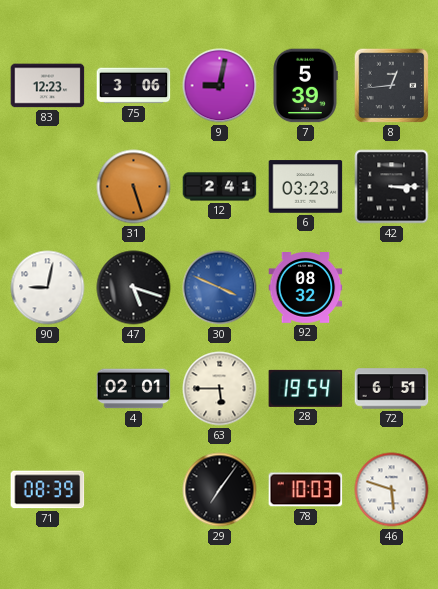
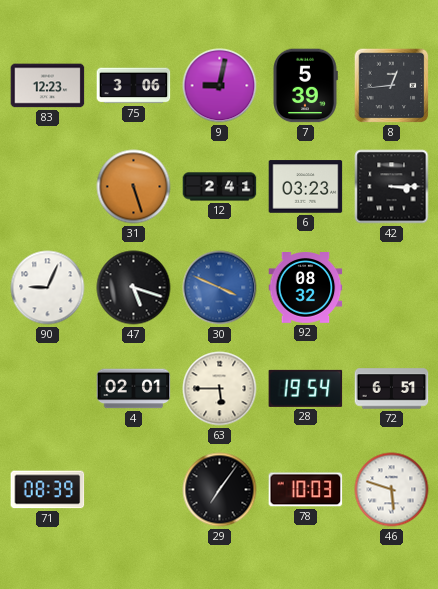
90: 9:02 -> 9:04
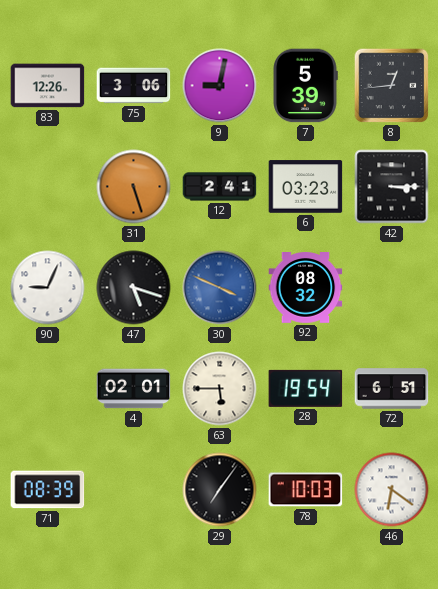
83: 12:23 -> 12:26
46: 5:48 -> 6:21
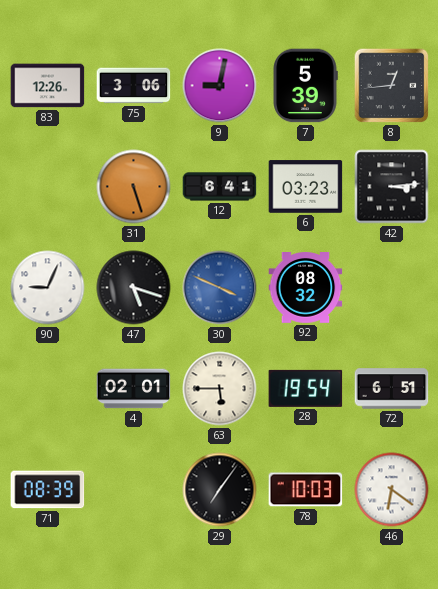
12: 2:41 -> 6:41
42: 3:15 -> 3:14
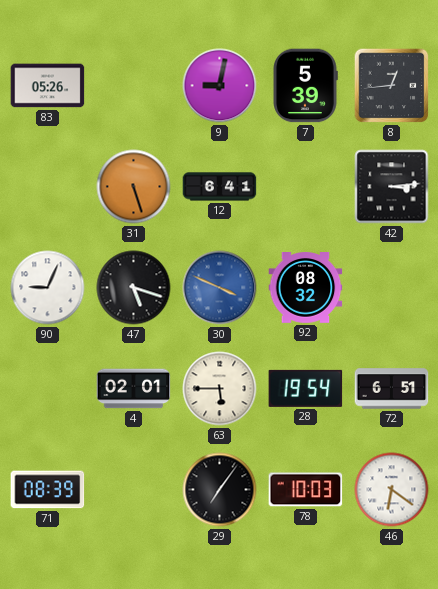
83: 12:26 -> 05:26
75: 3:06 -> none
6: 03:23 -> none
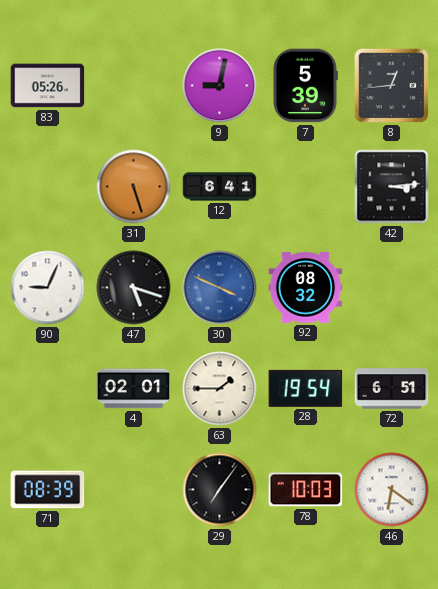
63: 5:45 -> 1:45
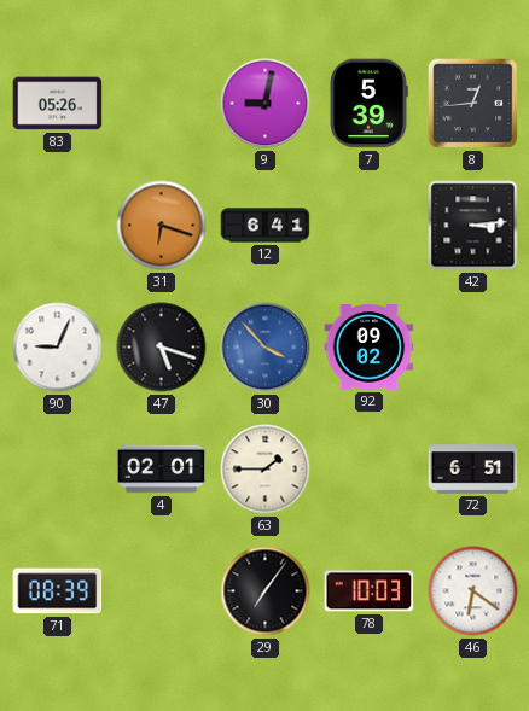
31: 5:27 -> 6:18
30: 3:49 -> 3:53
92: 08:32 -> 09:02
28: 19:54 -> none
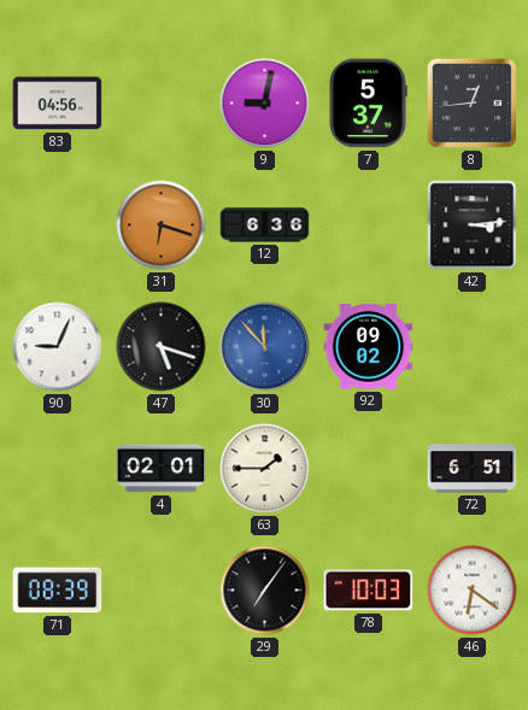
83: 05:26 -> 04:56
7: 5:39 -> 5:37
12: 6:41 -> 6:36
30: 3:53 -> 11:53
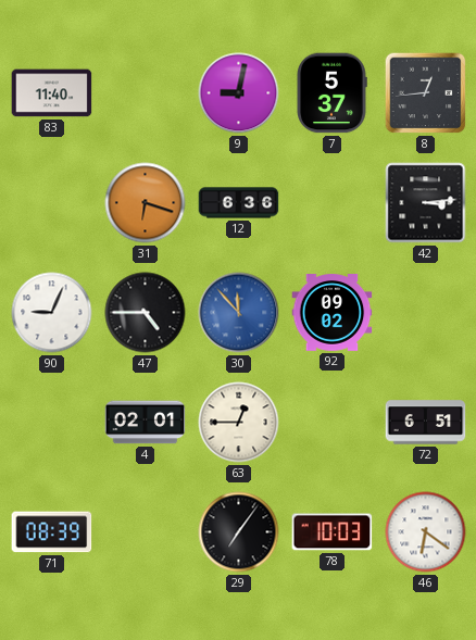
83: 04:56 -> 11:40
47: 5:18 -> 4:45
63: 1:45 -> 12:45
